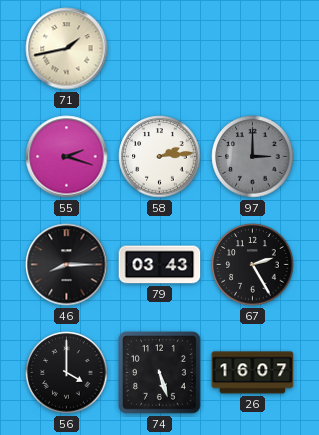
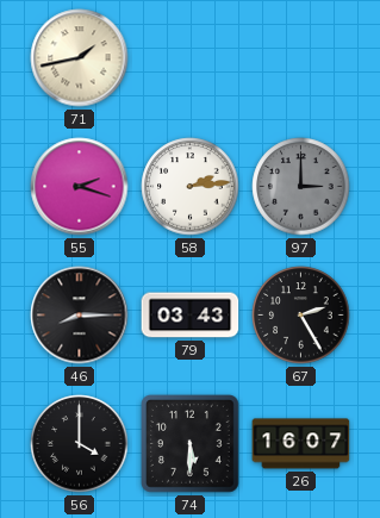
74: 5:27 -> 5:30
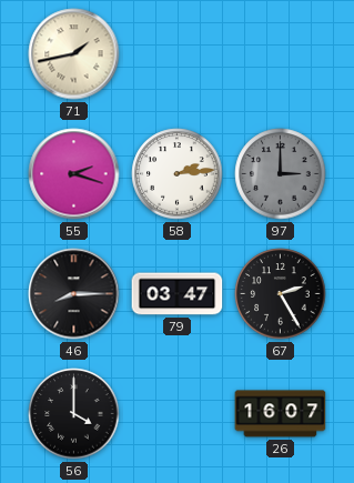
79: 03:43 -> 03:47
74: 5:30 -> none
